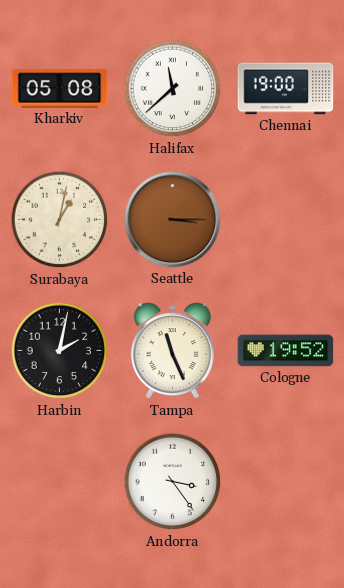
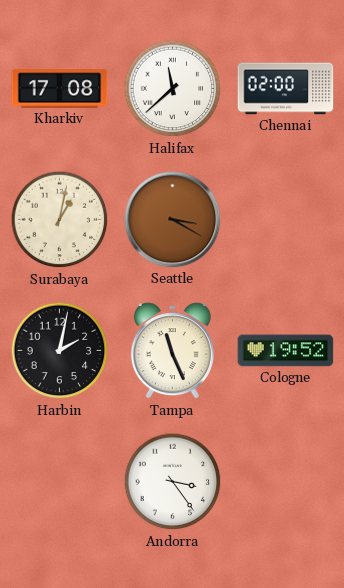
Kharkiv: 05:08 -> 17:08
Chennai: 19:00 -> 02:00
Seattle: 3:15 -> 3:20
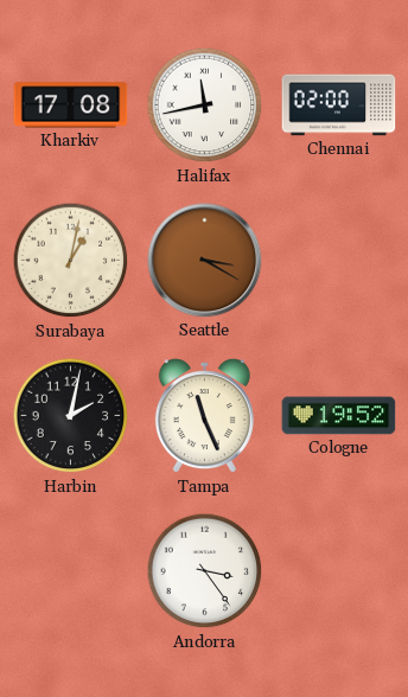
Halifax: 11:38 -> 11:43
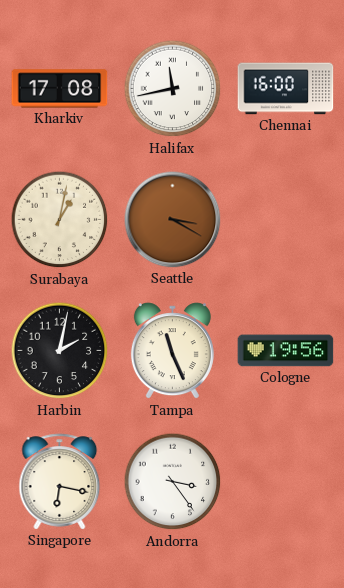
Chennai: 02:00 -> 16:00
Cologne: 19:52 -> 19:56
Singapore: none -> 6:17
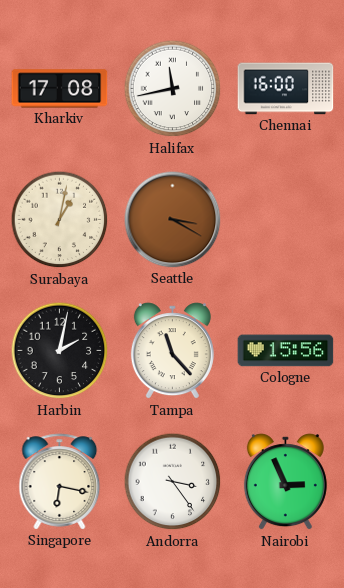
Tampa: 11:26 -> 11:23
Cologne: 19:56 -> 15:56
Nairobi: none -> 2:56
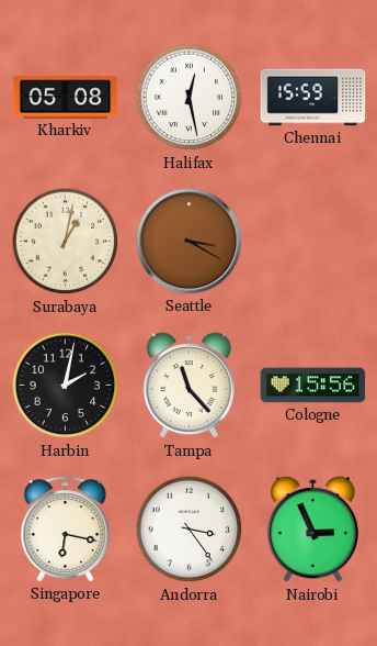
Kharkiv: 17:08 -> 05:08
Halifax: 11:43 -> 12:28
Chennai: 16:00 -> 15:59
